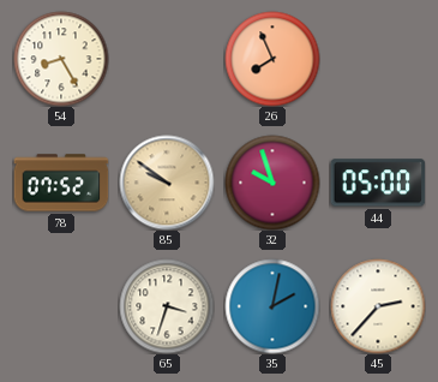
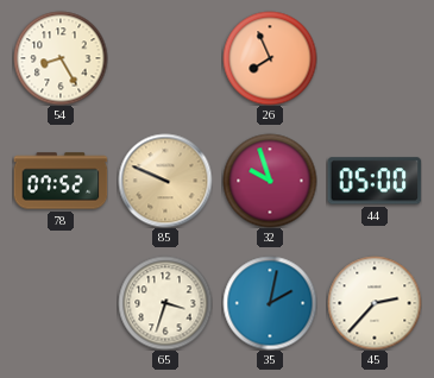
85: 9:51 -> 9:49
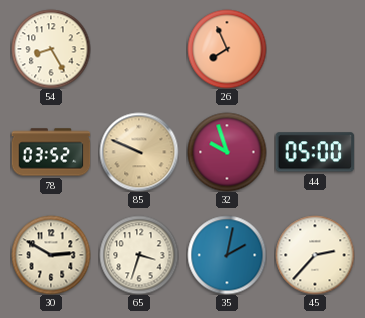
78: 07:52 -> 03:52
30: none -> 2:50
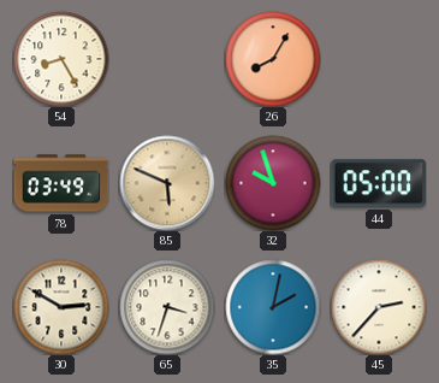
26: 7:56 -> 8:05
78: 03:52 -> 03:49
85: 9:49 -> 5:49
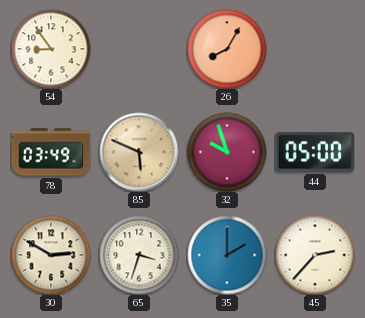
54: 8:25 -> 8:54
35: 2:02 -> 2:00
